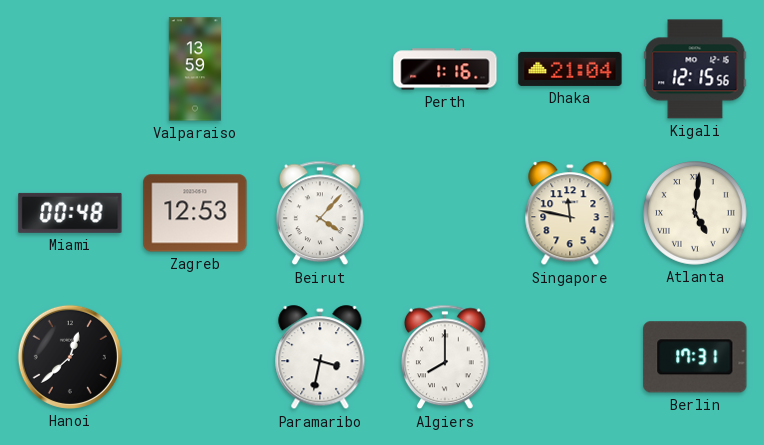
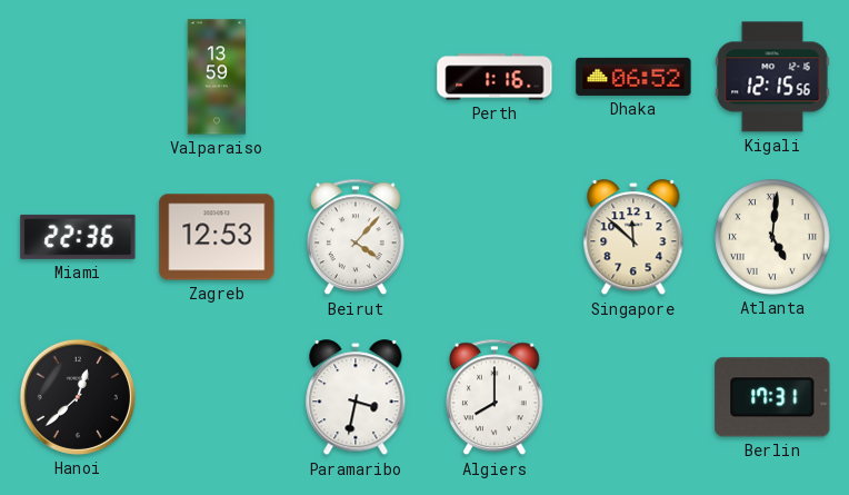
Dhaka: 21:04 -> 06:52
Miami: 00:48 -> 22:36
Singapore: 11:47 -> 11:52
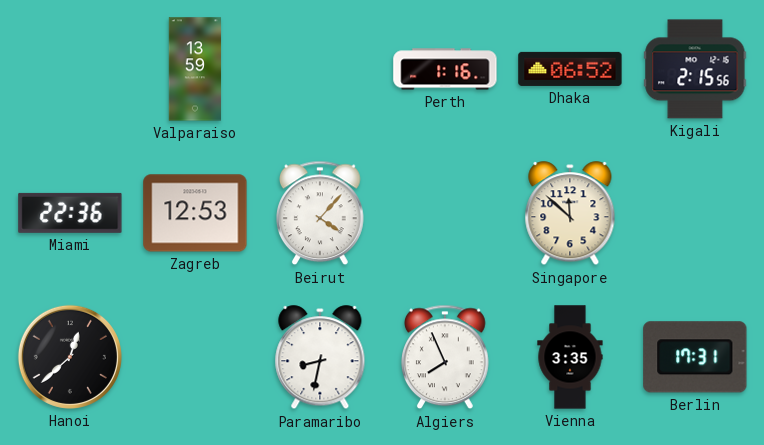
Kigali: 12:15 -> 2:15
Atlanta: 5:01 -> none
Paramaribo: 3:32 -> 8:32
Algiers: 8:00 -> 7:56
Vienna: none -> 3:35
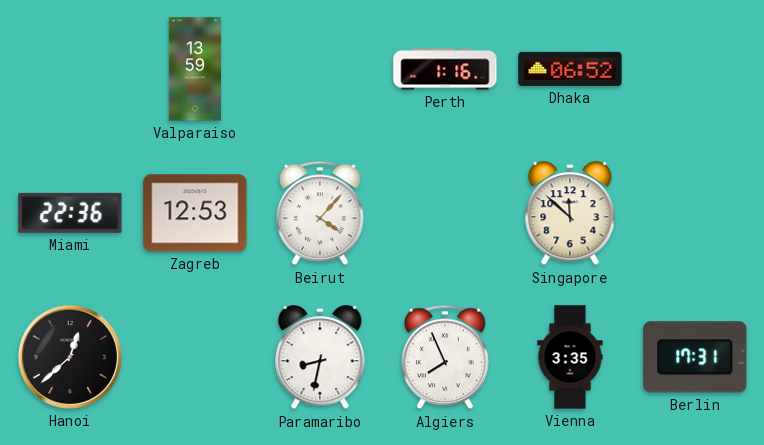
Kigali: 2:15 -> none
